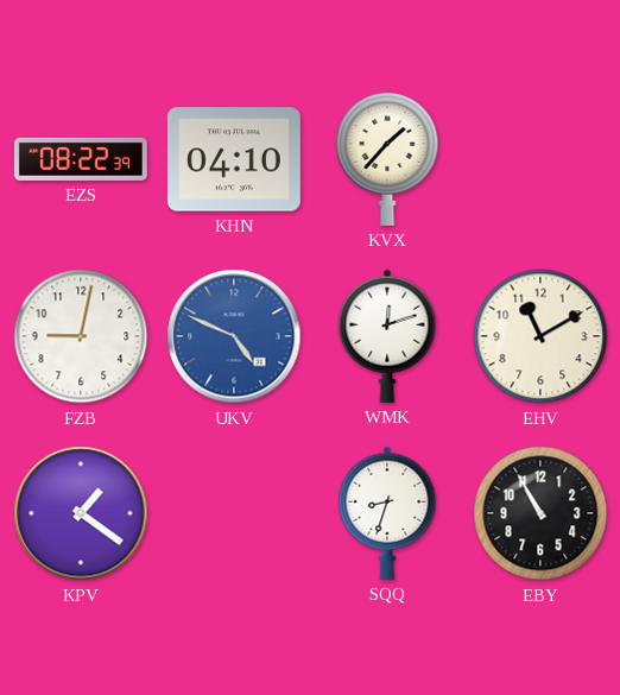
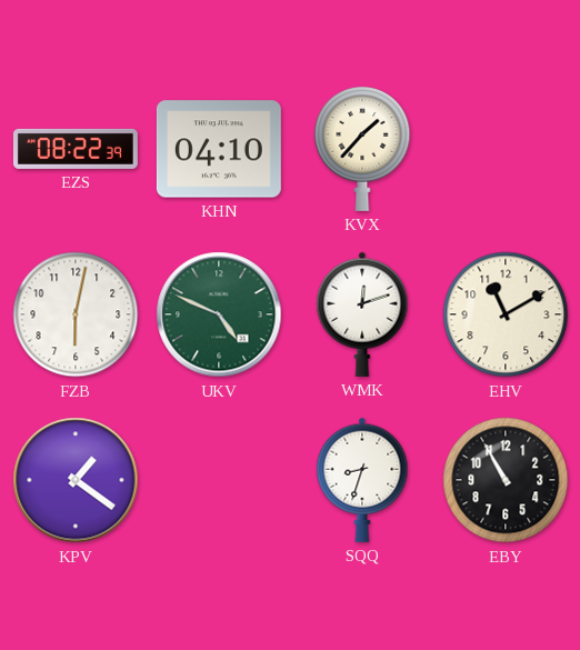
FZB: 9:02 -> 6:02
UKV dial: blue -> green
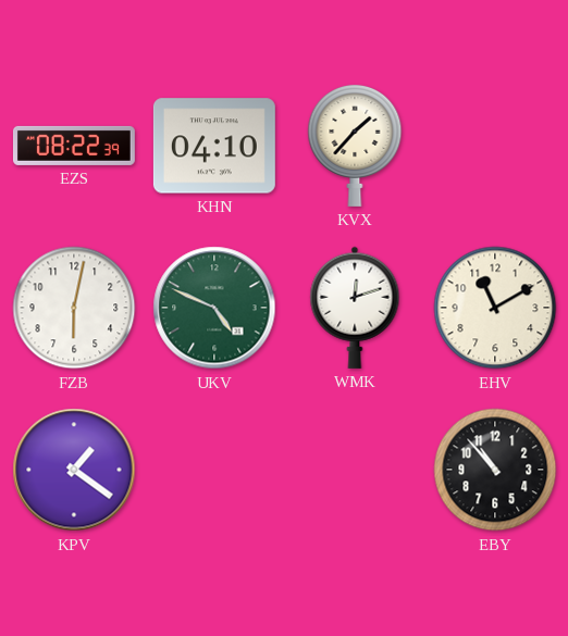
SQQ: 8:33 -> none
EBY: 10:55 -> 10:53
